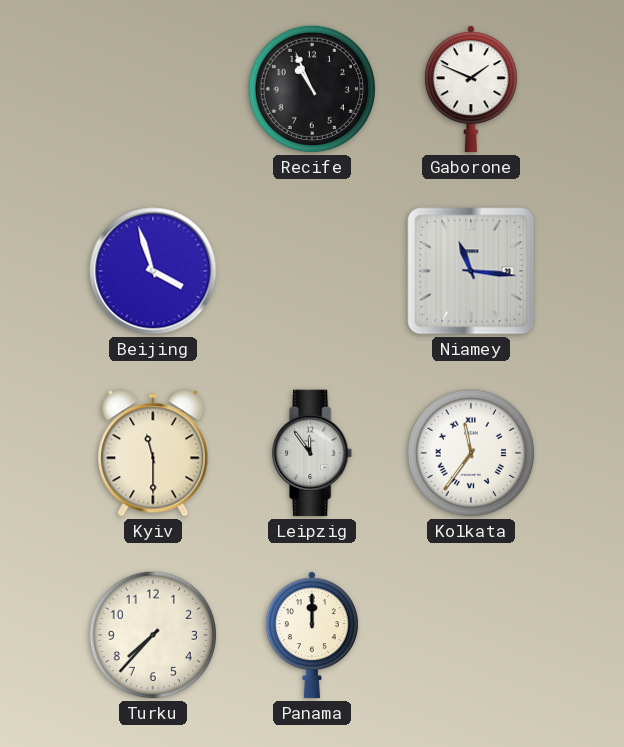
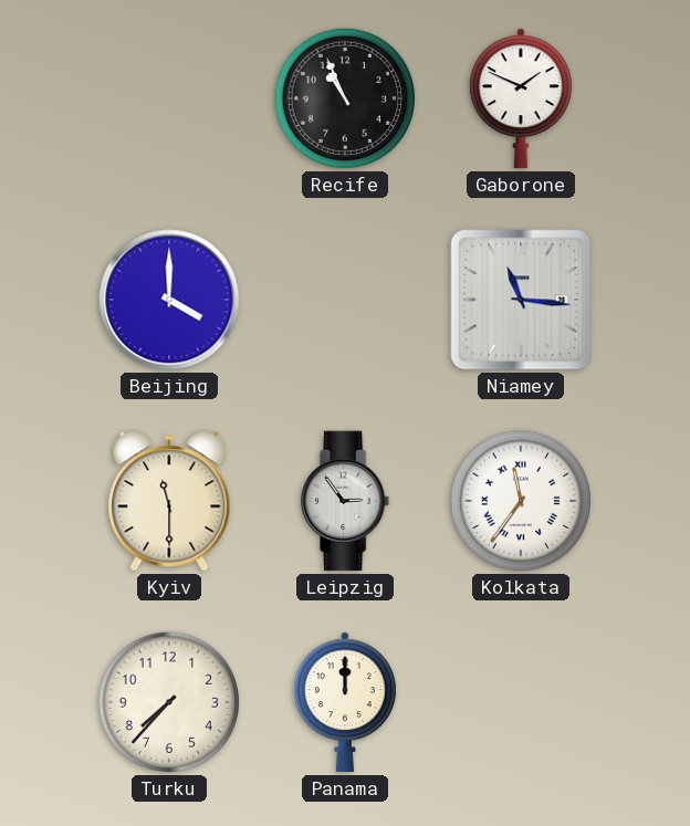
Beijing: 3:57 -> 4:00
Leipzig: 11:54 -> 2:54
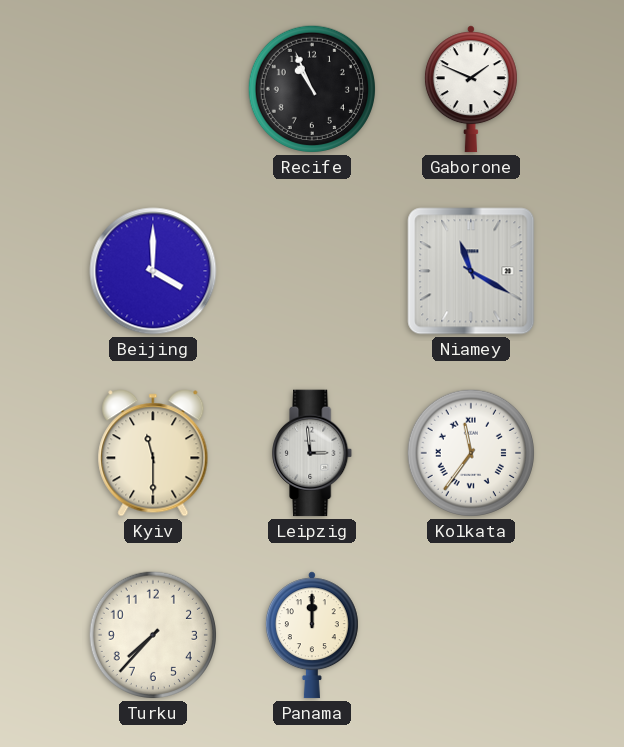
Niamey: 11:16 -> 11:20
Leipzig: 2:54 -> 2:59
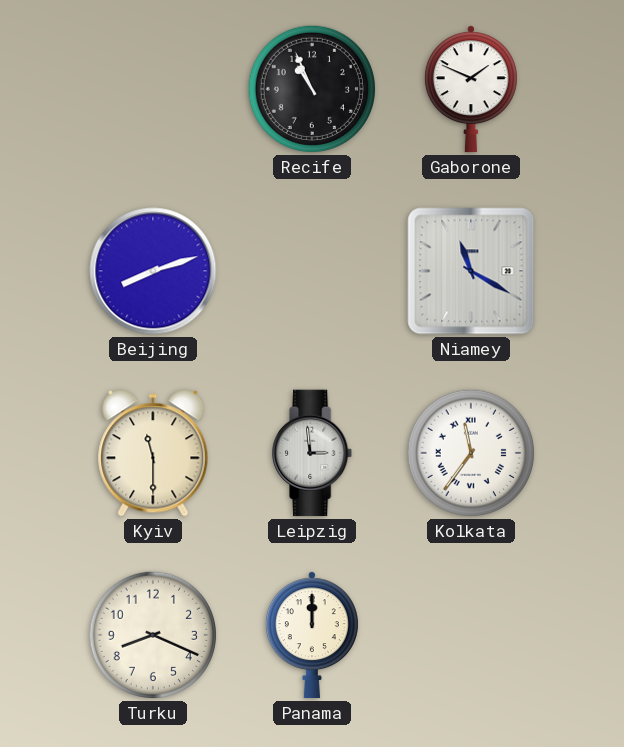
Beijing: 4:00 -> 8:12
Turku: 7:37 -> 8:19
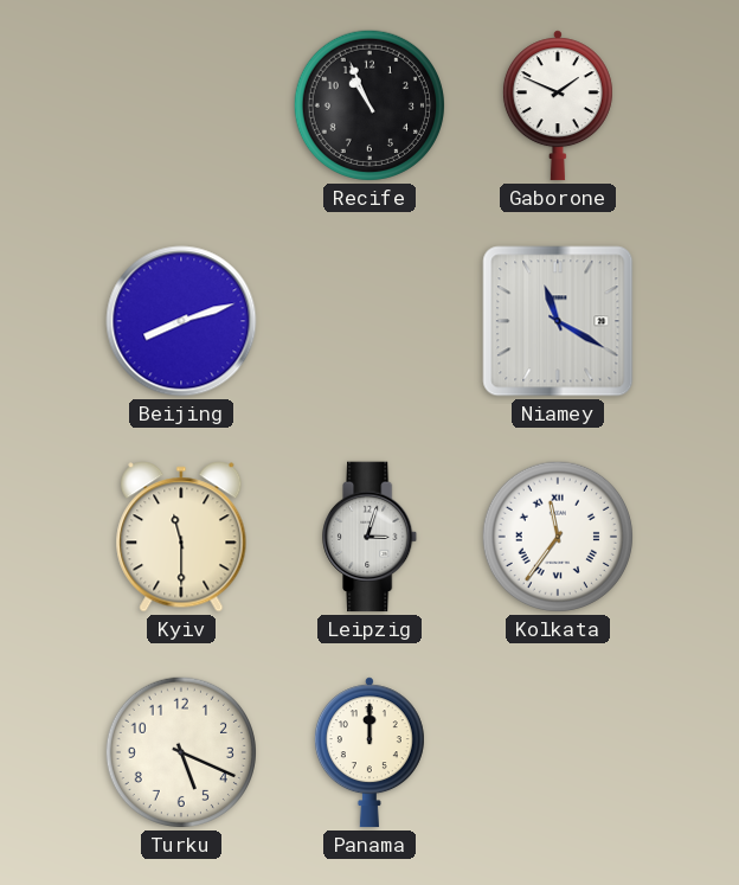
Leipzig: 2:59 -> 3:03
Turku: 8:19 -> 5:19
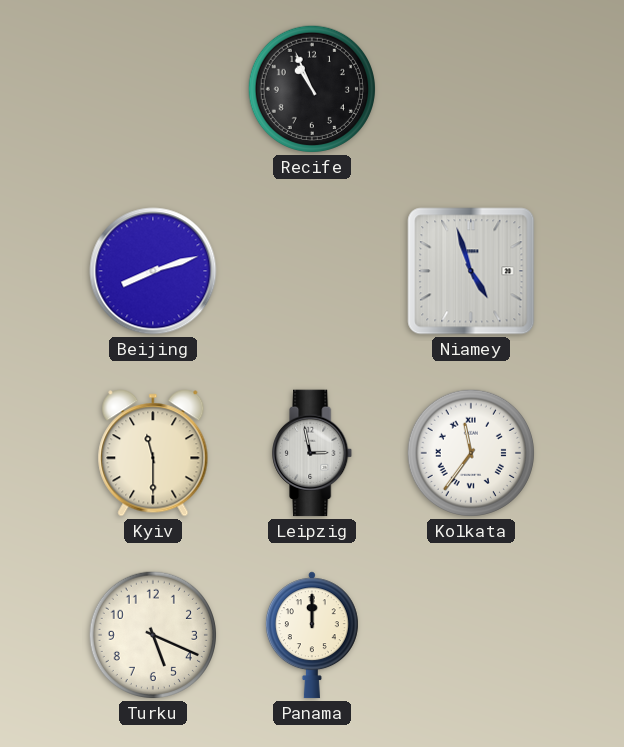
Gaborone: 1:49 -> none
Niamey: 11:20 -> 4:57
Leipzig: 3:03 -> 2:58
